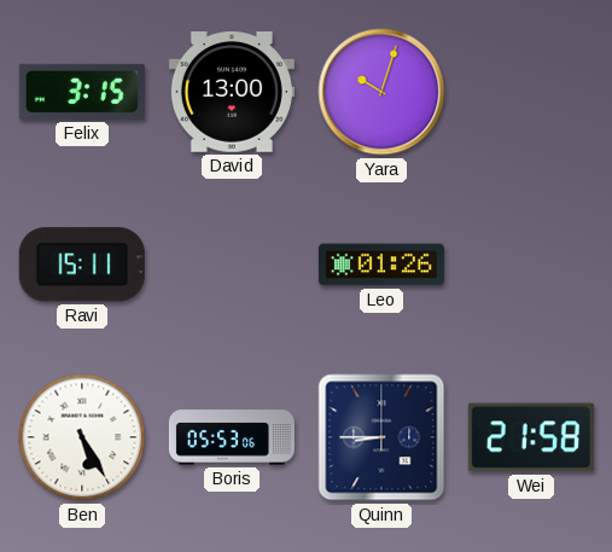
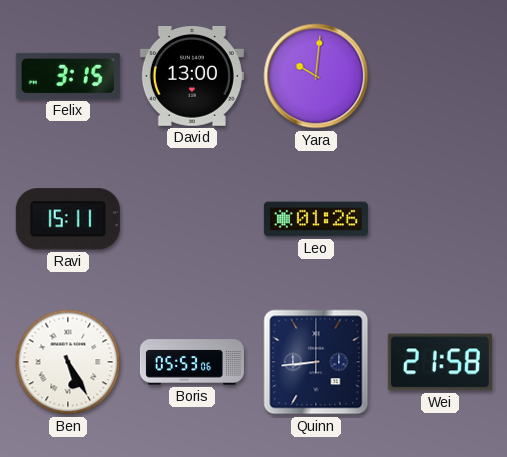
Yara: 10:03 -> 10:01
Quinn: 8:45 -> 8:44
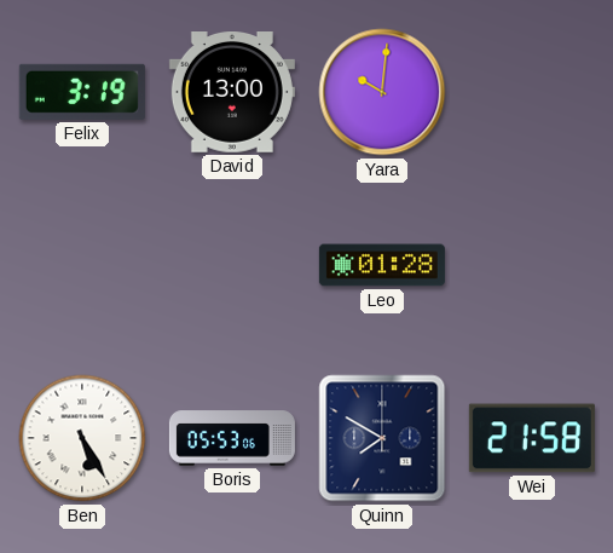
Felix: 3:15 -> 3:19
Ravi: 15:11 -> none
Leo: 01:26 -> 01:28
Quinn: 8:44 -> 7:50
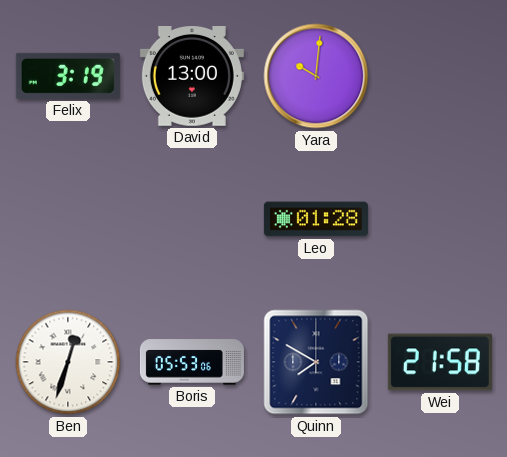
Ben: 5:25 -> 12:33
